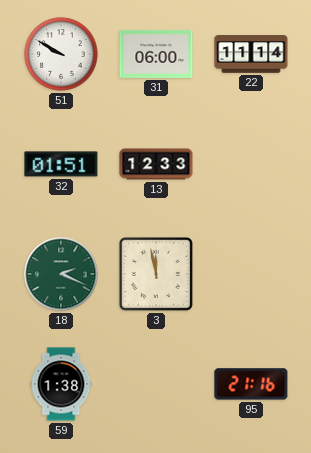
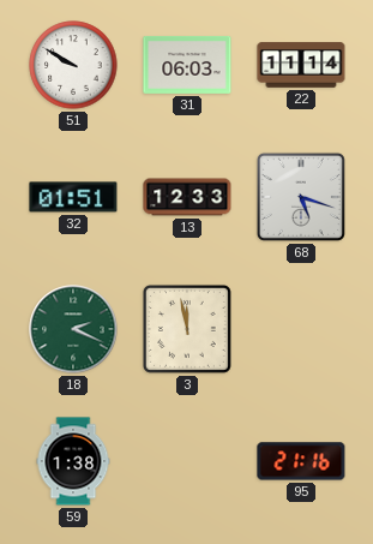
31: 06:00 -> 06:03
68: none -> 5:18
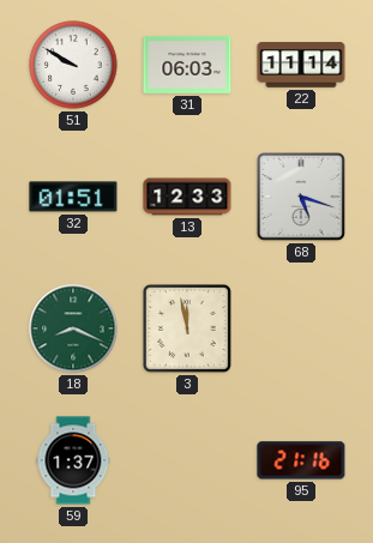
18: 2:19 -> 8:19
59: 1:38 -> 1:37
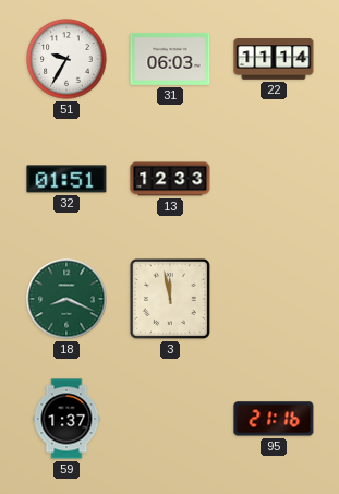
51: 9:50 -> 9:35
68: 5:18 -> none
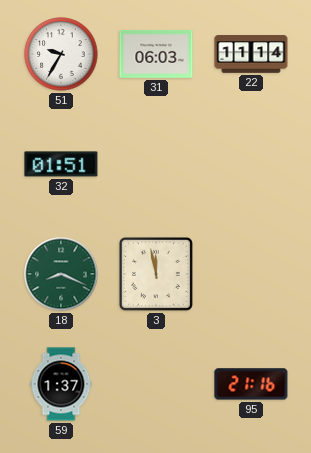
13: 12:33 -> none
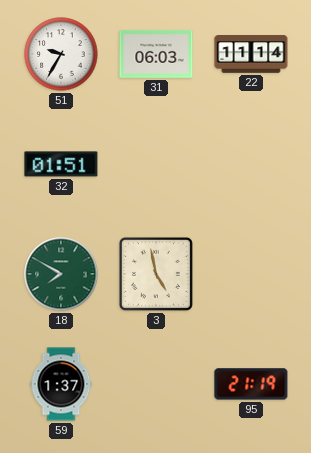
18: 8:19 -> 7:50
3: 11:58 -> 4:58
95: 21:16 -> 21:19
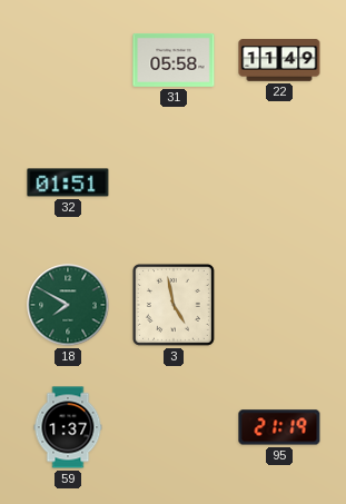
51: 9:35 -> none
31: 06:03 -> 05:58
22: 11:14 -> 11:49
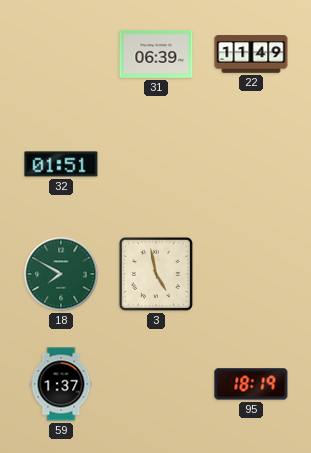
31: 05:58 -> 06:39
95: 21:19 -> 18:19
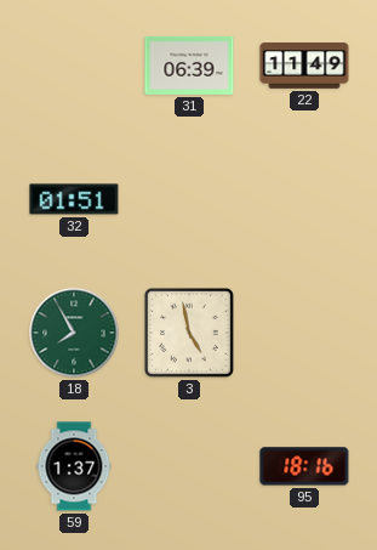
18: 7:50 -> 7:55
95: 18:19 -> 18:16
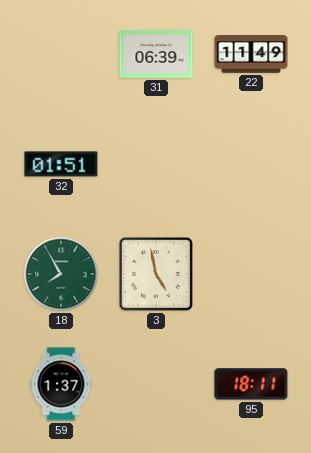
95: 18:16 -> 18:11
